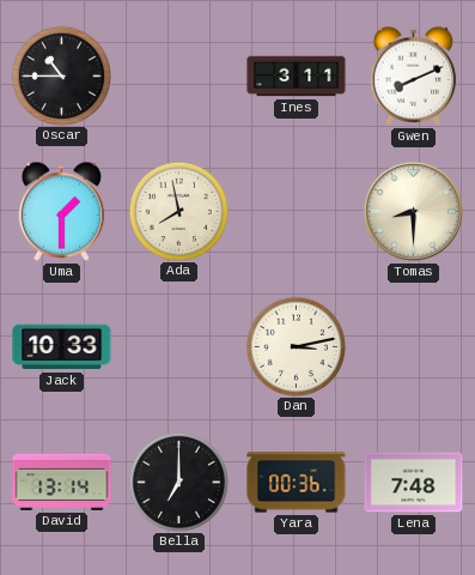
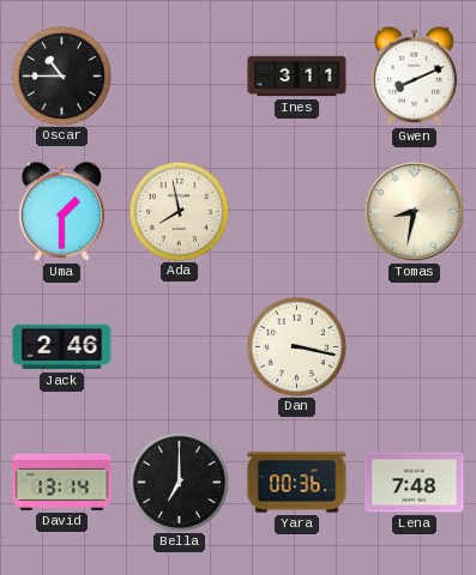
Tomas: 8:30 -> 8:32
Jack: 10:33 -> 2:46
Dan: 3:13 -> 3:17
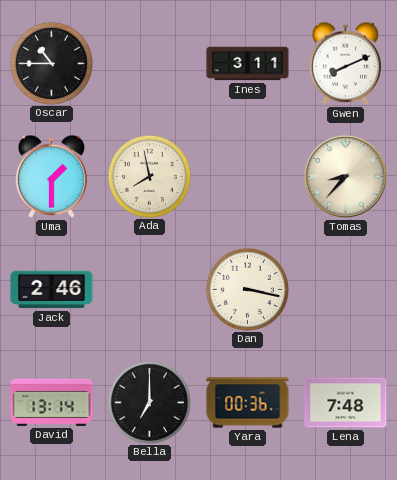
Tomas: 8:32 -> 8:37
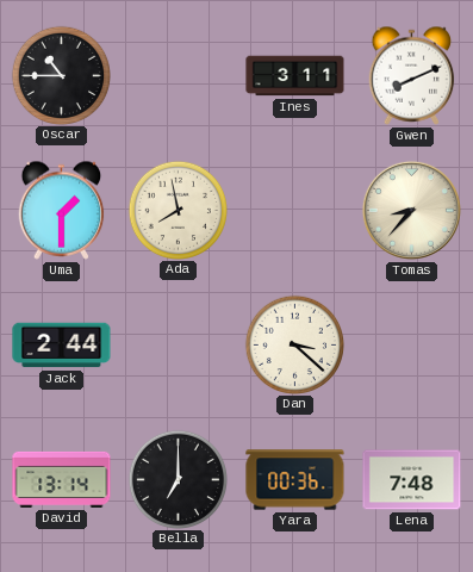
Jack: 2:46 -> 2:44
Dan: 3:17 -> 3:22
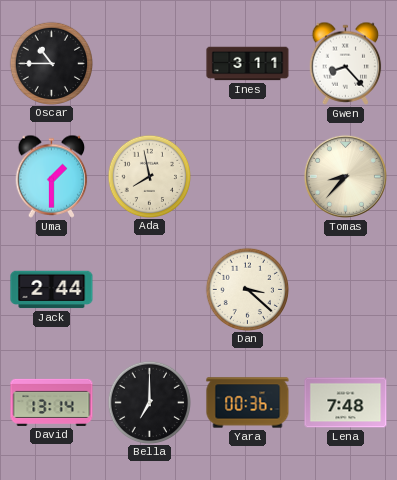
Gwen: 8:11 -> 8:23
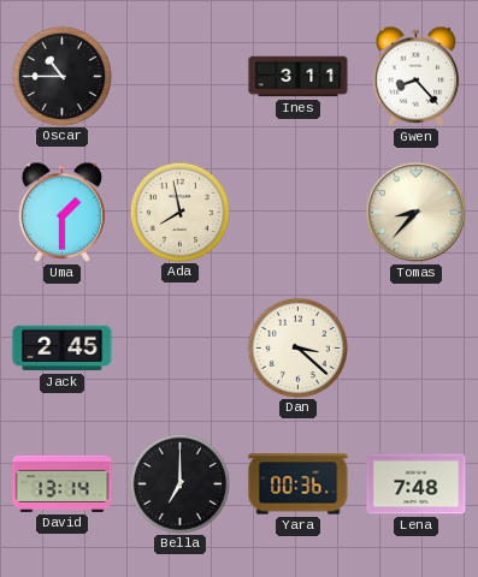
Jack: 2:44 -> 2:45
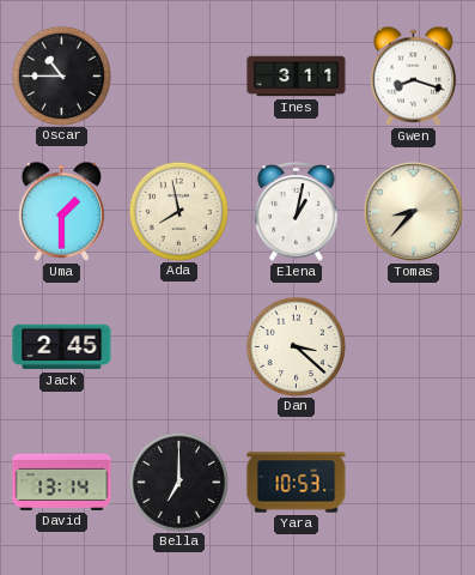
Gwen: 8:23 -> 8:18
Elena: none -> 1:02
Yara: 00:36 -> 10:53
Lena: 7:48 -> none
